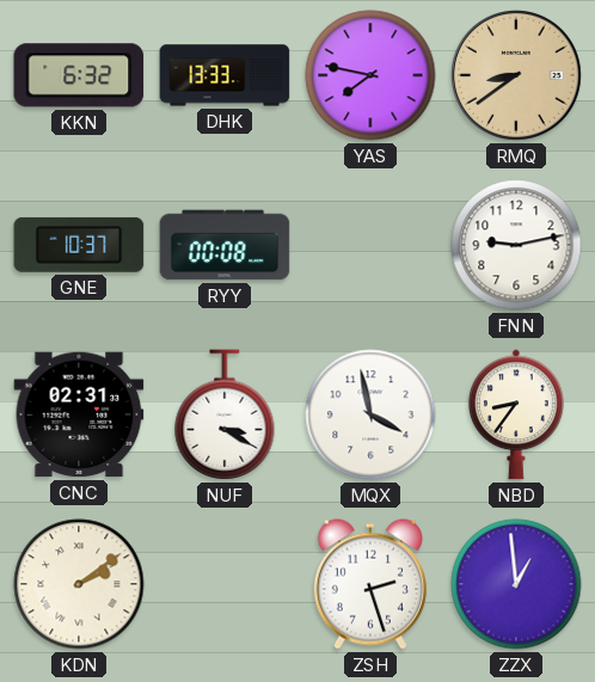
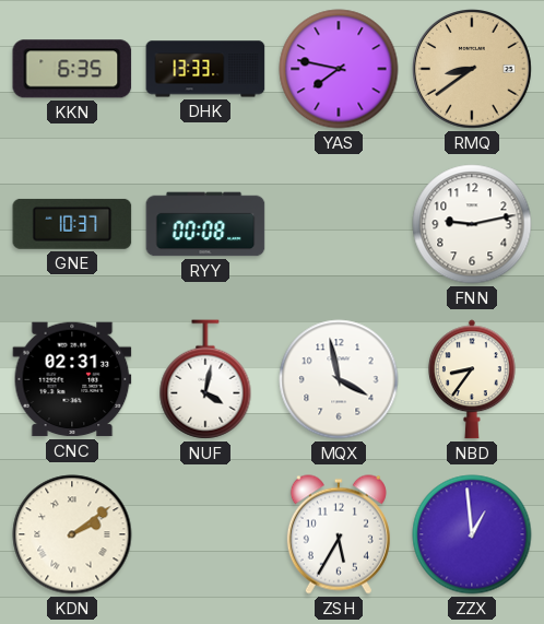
KKN: 6:32 -> 6:35
NUF: 3:20 -> 4:02
ZSH: 2:27 -> 5:35
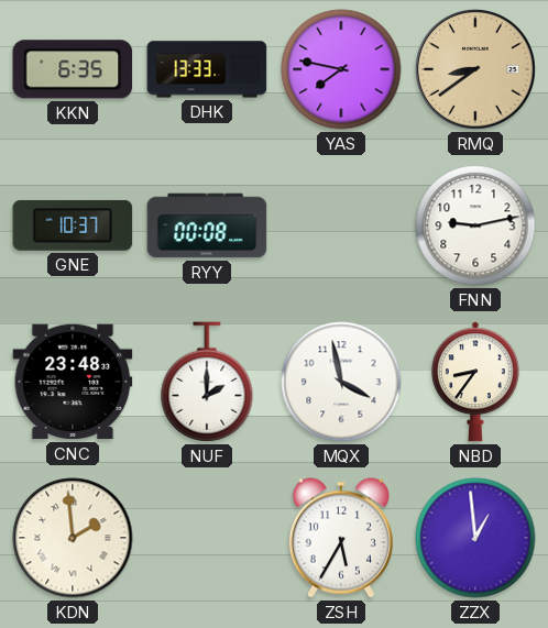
CNC: 02:31 -> 23:48
NUF: 4:02 -> 2:00
KDN: 2:09 -> 1:59
